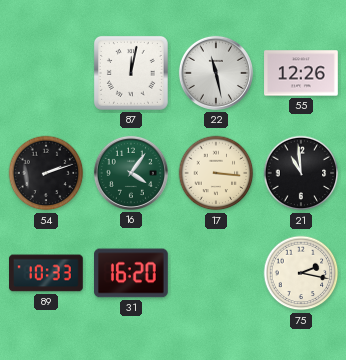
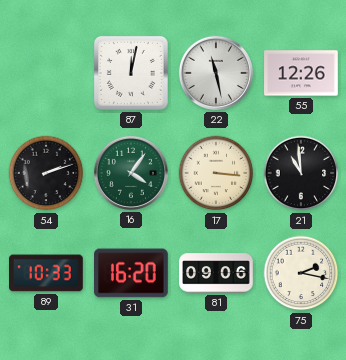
81: none -> 09:06
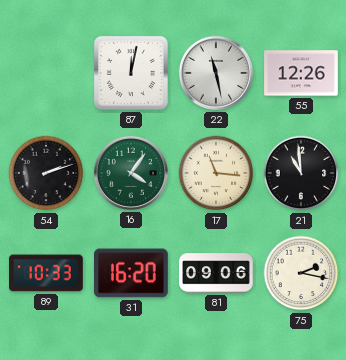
17: 3:16 -> 11:16
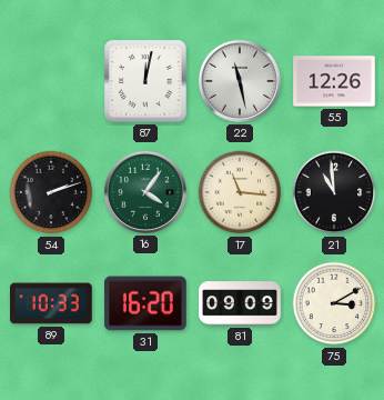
81: 09:06 -> 09:09
75: 2:17 -> 3:10
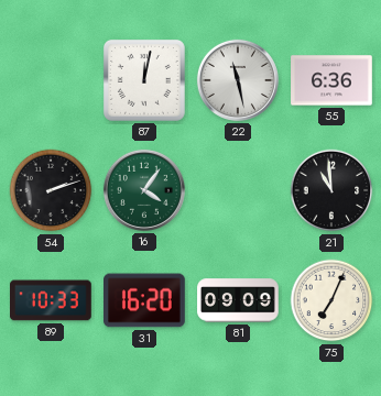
55: 12:26 -> 6:36
17: 11:16 -> none
75: 3:10 -> 7:04
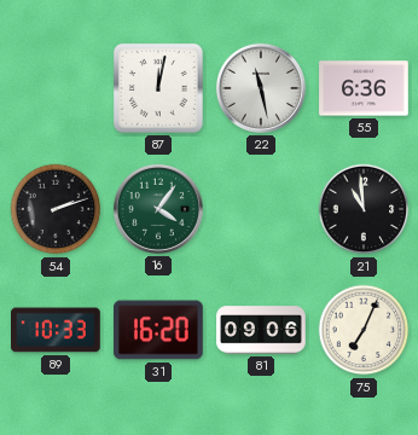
81: 09:09 -> 09:06
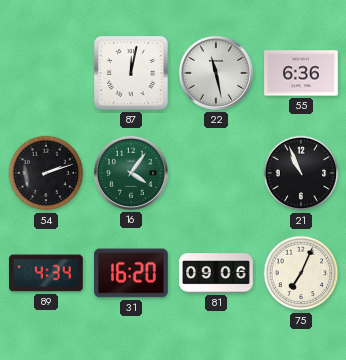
21: 10:59 -> 10:56
89: 10:33 -> 4:34
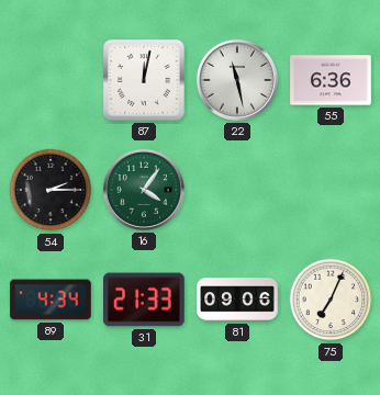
54: 2:12 -> 2:15
21: 10:56 -> none
31: 16:20 -> 21:33
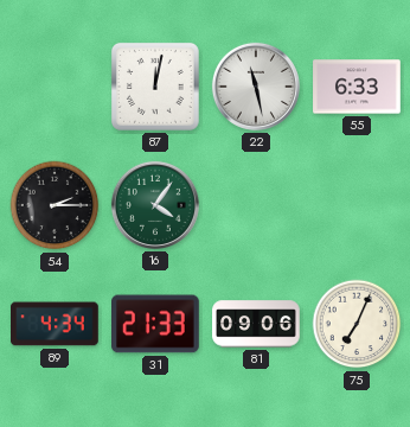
55: 6:36 -> 6:33
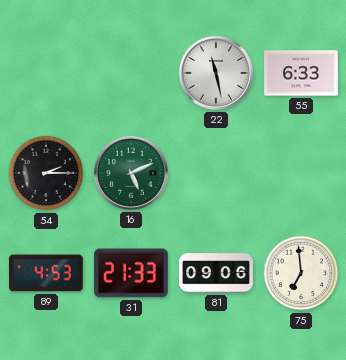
87: 12:02 -> none
16: 4:06 -> 5:11
89: 4:34 -> 4:53
75: 7:04 -> 6:59
